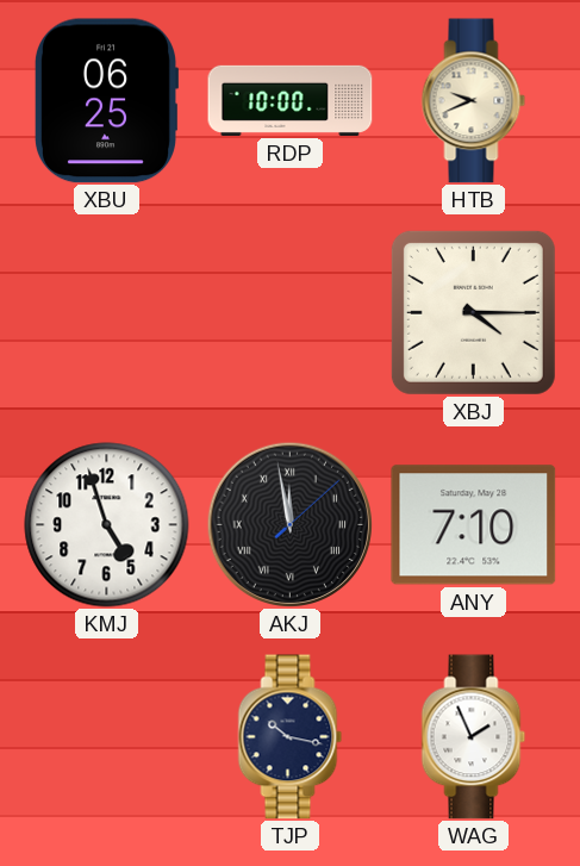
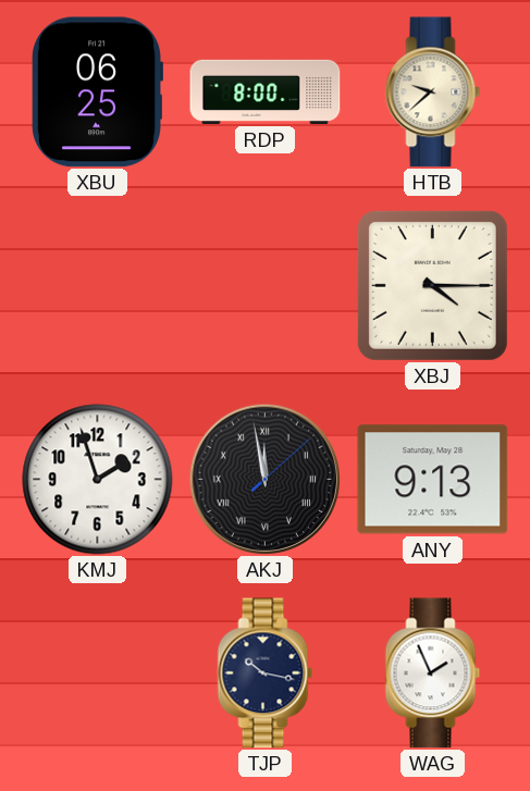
RDP: 10:00 -> 8:00
HTB: 9:41 -> 9:38
KMJ: 4:57 -> 1:57
ANY: 7:10 -> 9:13
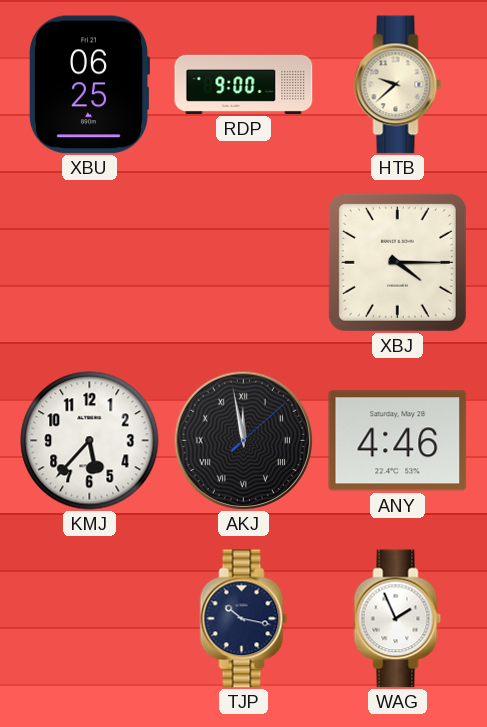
RDP: 8:00 -> 9:00
KMJ: 1:57 -> 5:37
ANY: 9:13 -> 4:46
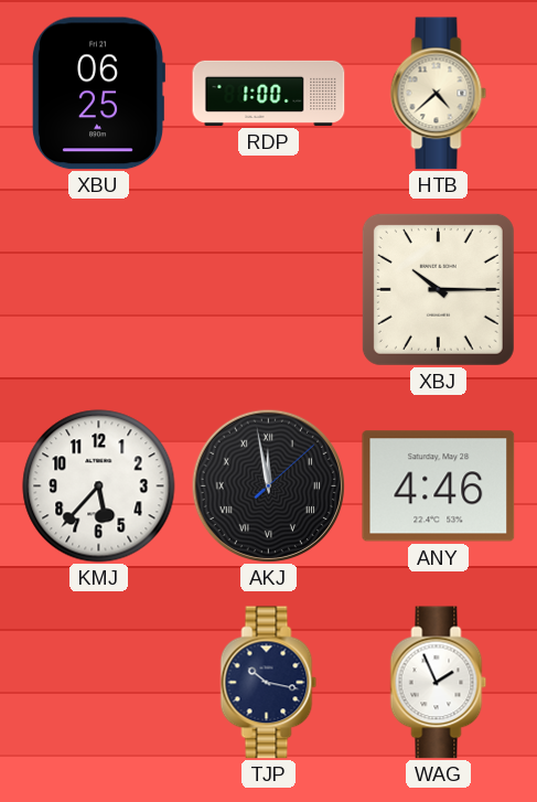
RDP: 9:00 -> 1:00
HTB: 9:38 -> 4:38
XBJ: 4:15 -> 10:15
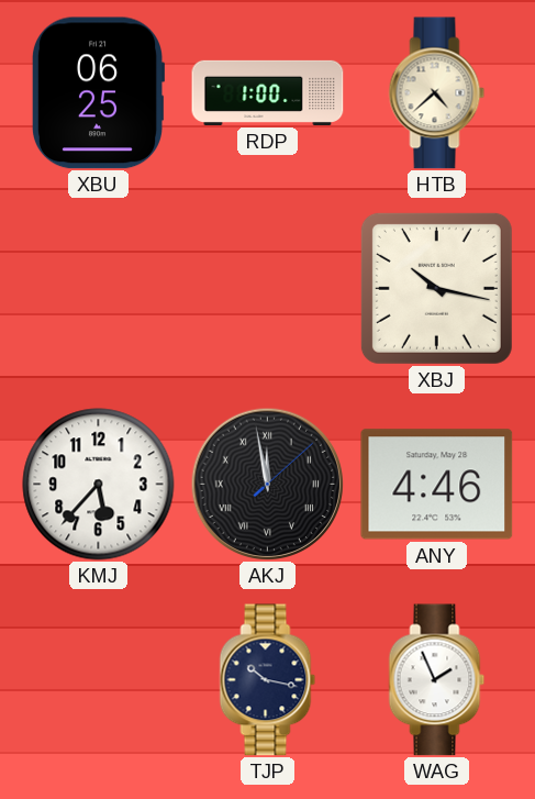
XBJ: 10:15 -> 10:17
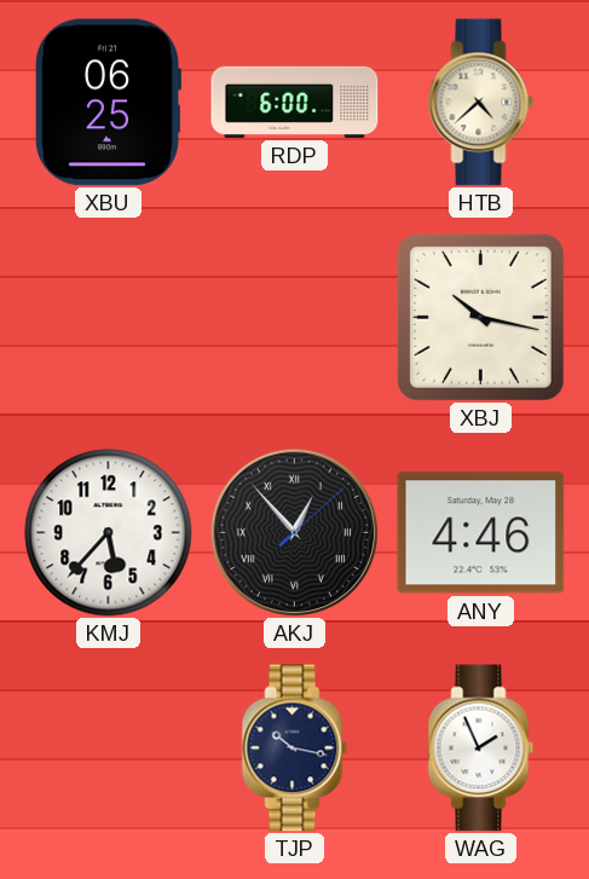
RDP: 1:00 -> 6:00
AKJ: 11:58 -> 12:53
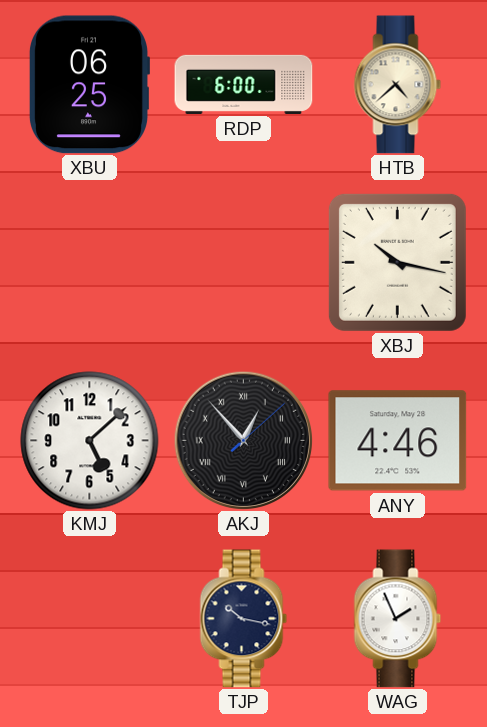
KMJ: 5:37 -> 5:08
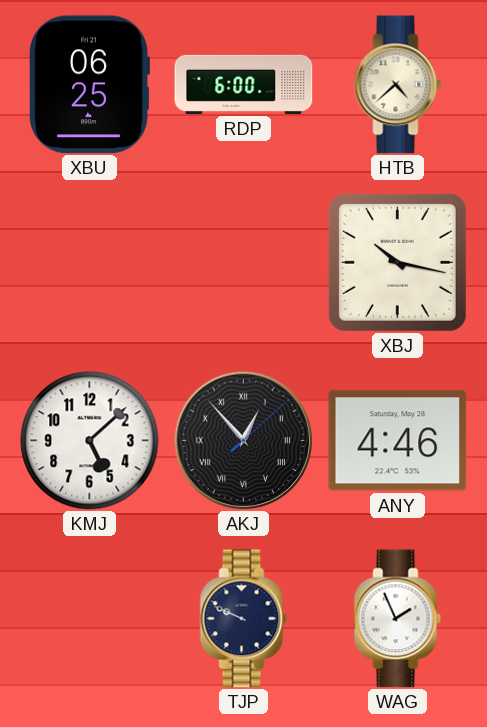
TJP: 10:17 -> 9:49
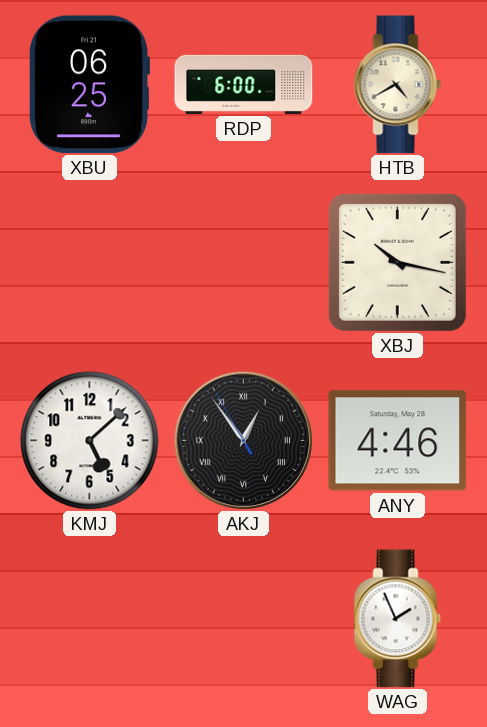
HTB: 4:38 -> 4:40
AKJ: 12:53:08 -> 12:53:55
TJP: 9:49 -> none
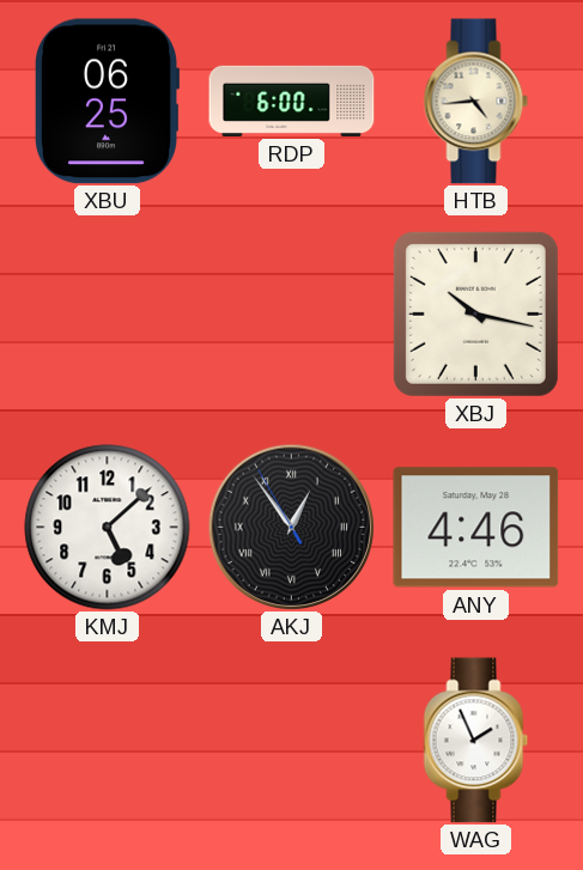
HTB: 4:40 -> 4:44
